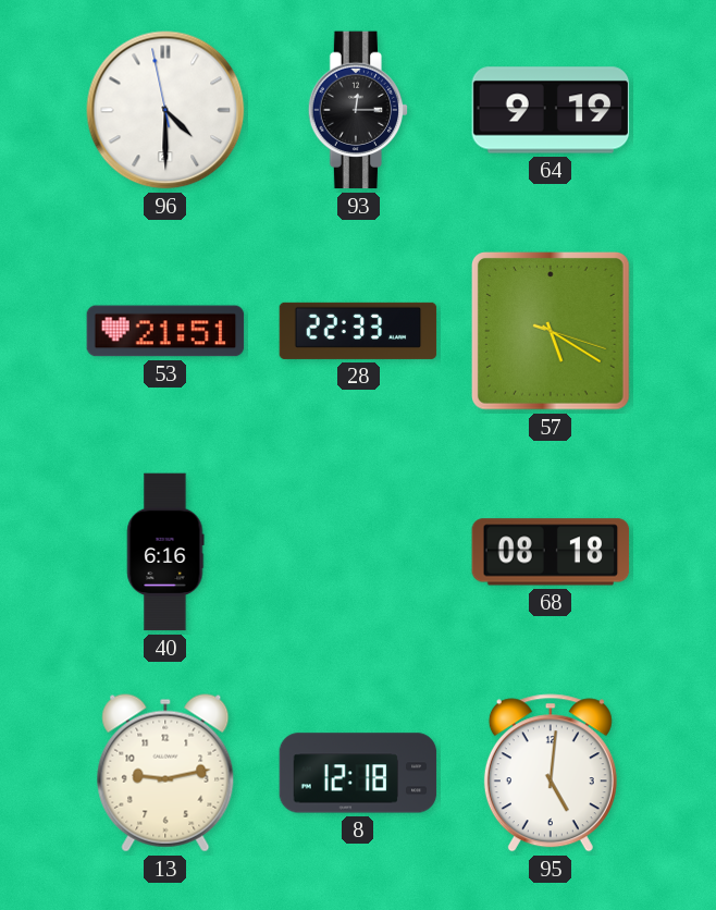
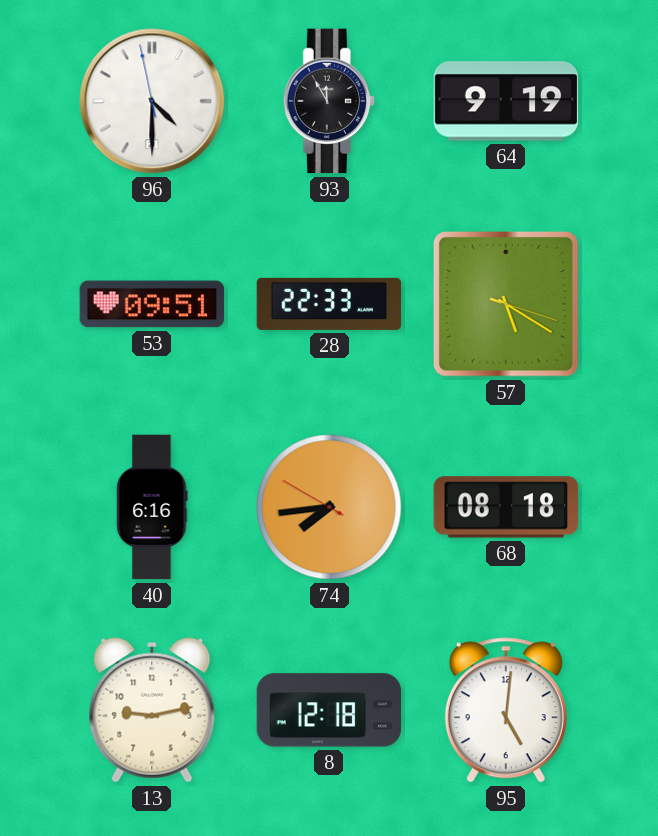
93: 12:15 -> 11:55
53: 21:51 -> 09:51
74: none -> 7:43
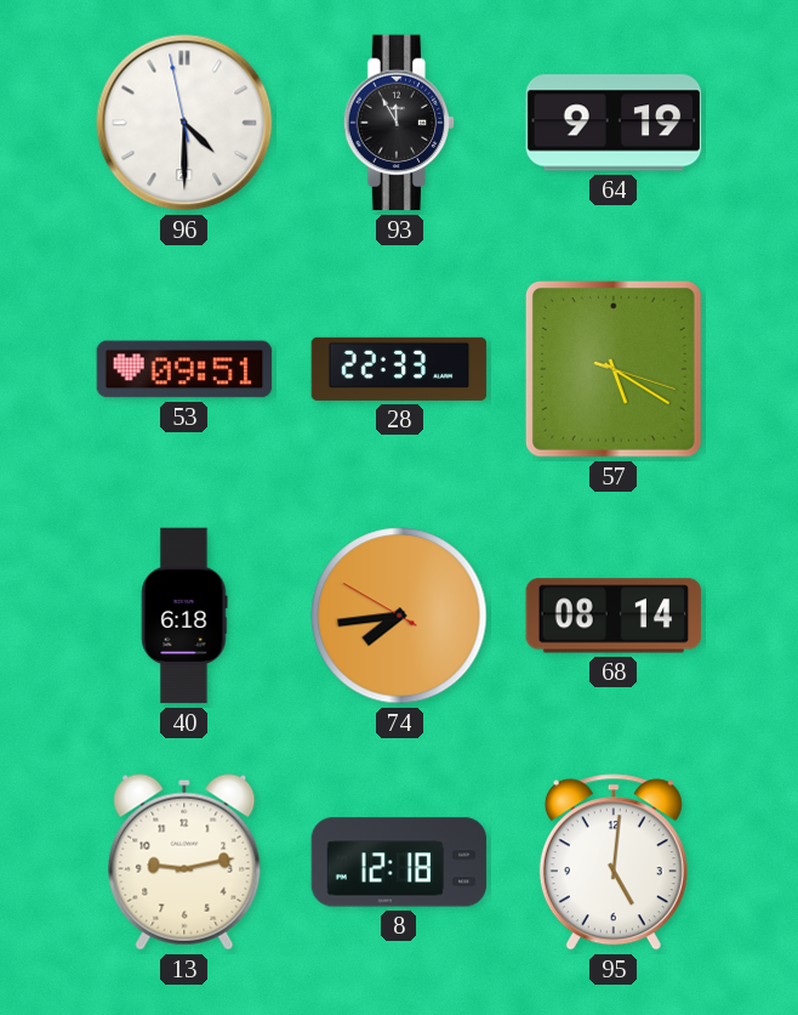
40: 6:16 -> 6:18
68: 08:18 -> 08:14
